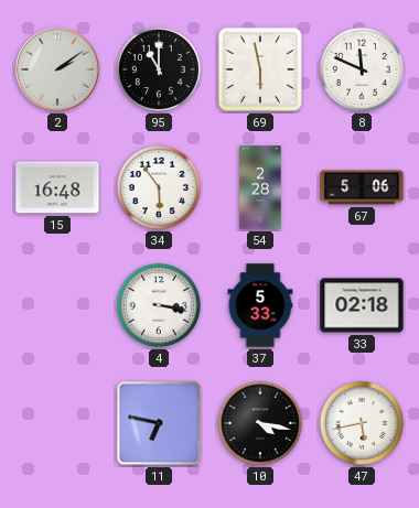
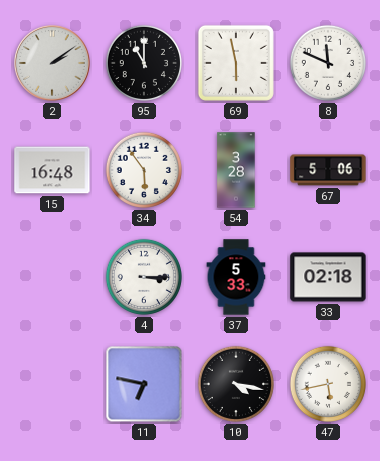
54: 2:28 -> 3:28
4: 3:17 -> 3:15
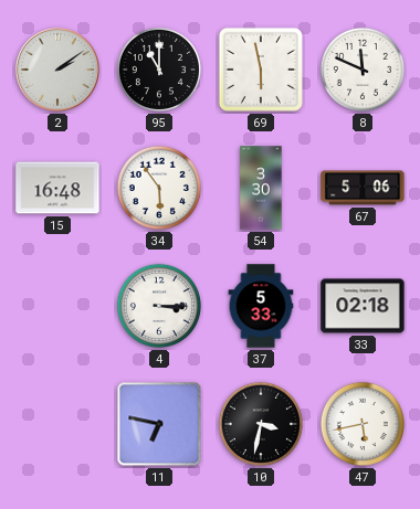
54: 3:28 -> 3:30
10: 4:17 -> 3:32
